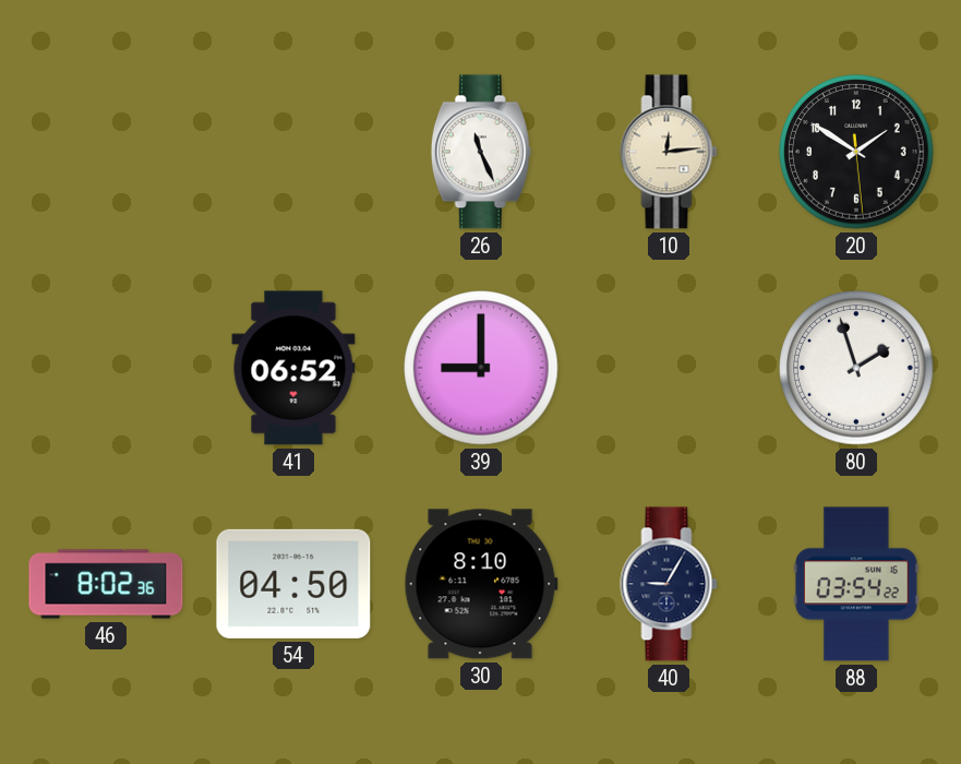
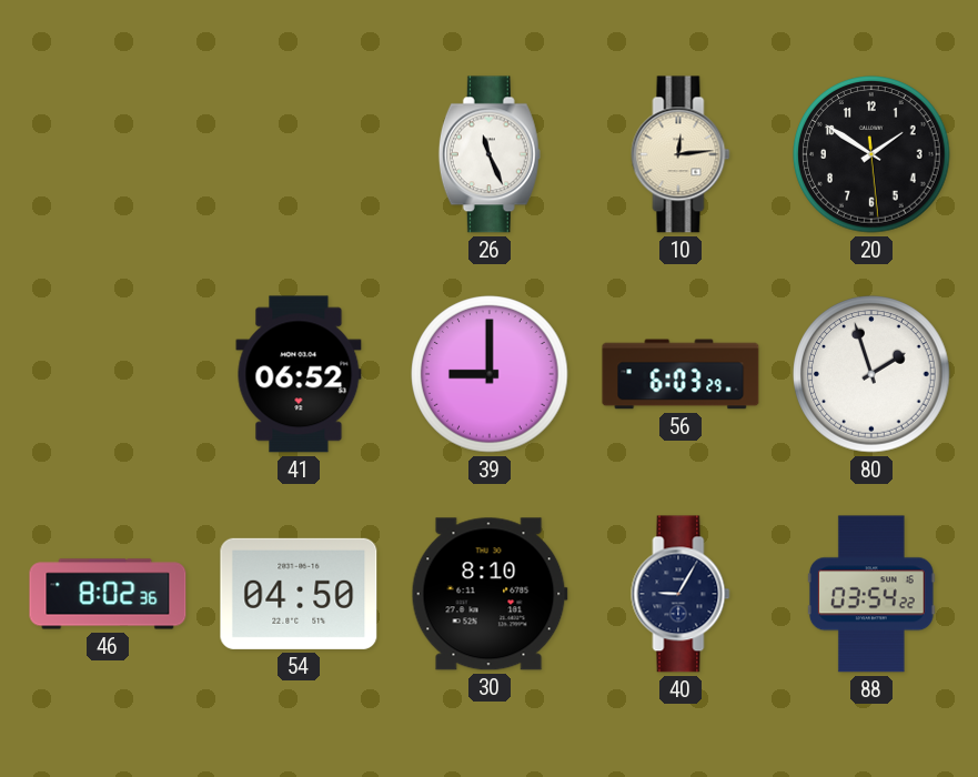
56: none -> 6:03
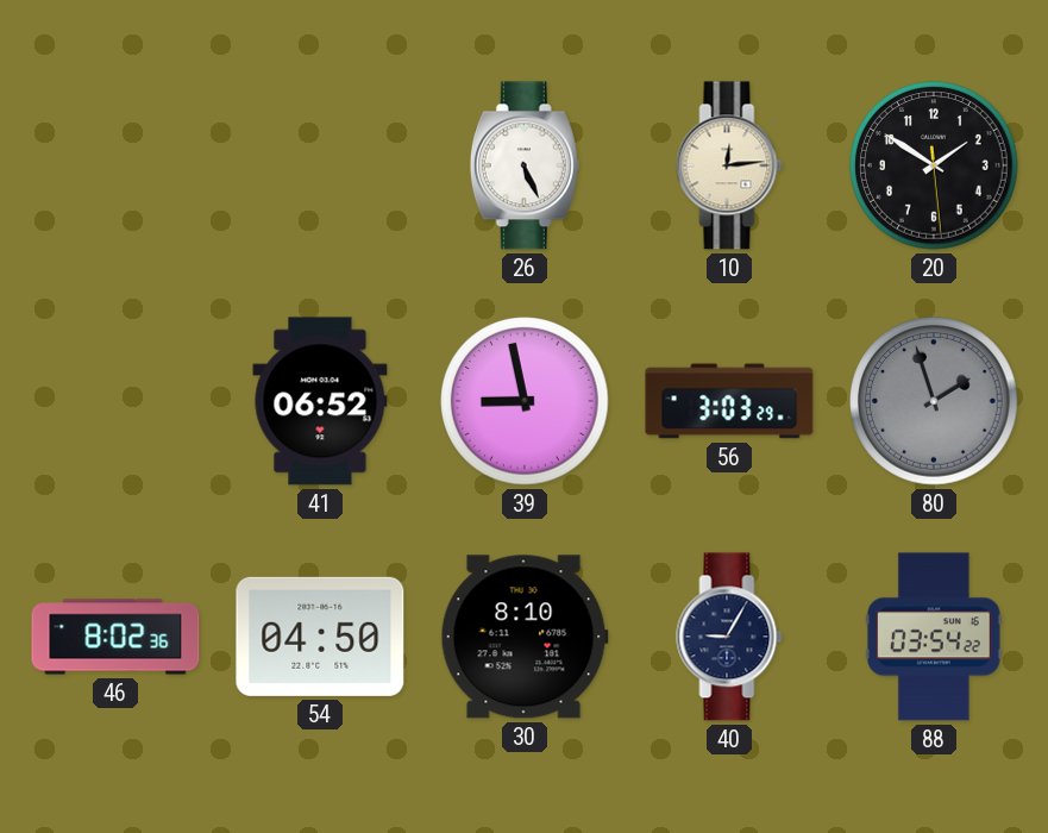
26: 11:26 -> 5:26
39: 9:00 -> 8:58
56: 6:03 -> 3:03
80 dial: white -> grey
